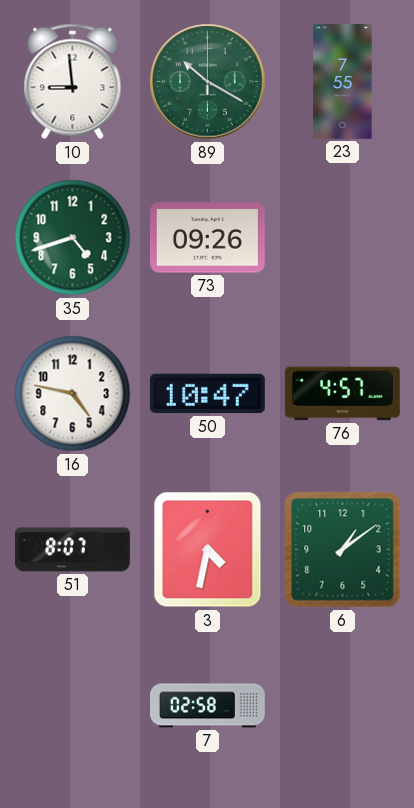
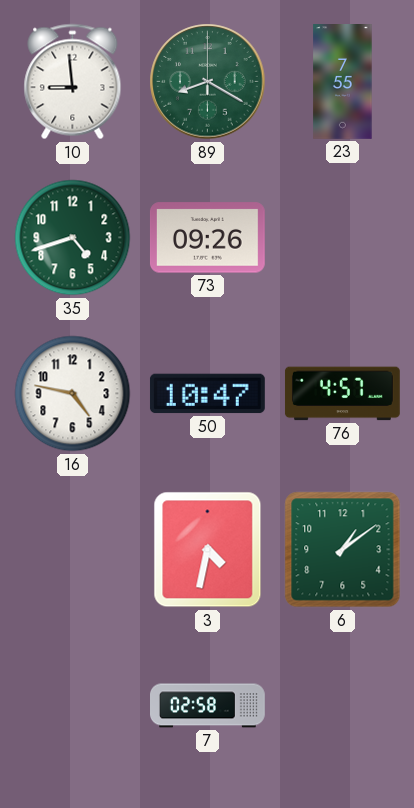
89: 10:20 -> 8:20
51: 8:07 -> none
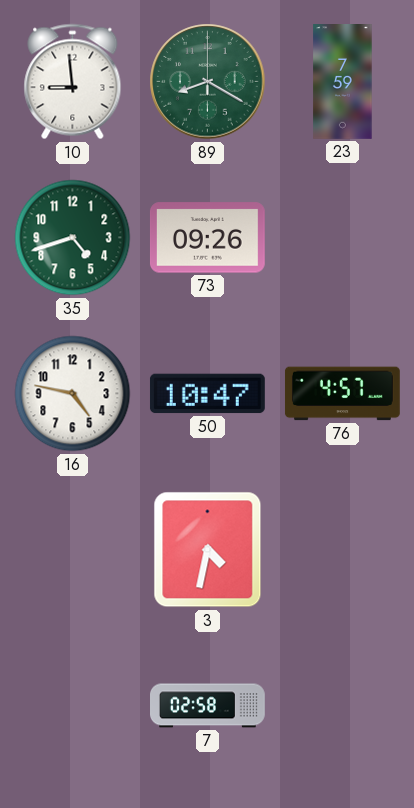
23: 7:55 -> 7:59
6: 1:09 -> none
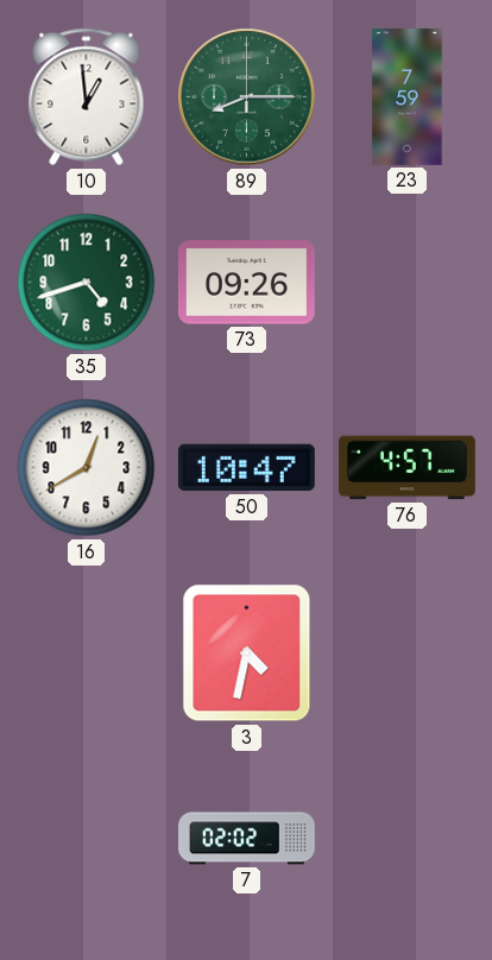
10: 8:59 -> 12:59
89: 8:20 -> 8:15
16: 4:47 -> 12:40
7: 02:58 -> 02:02
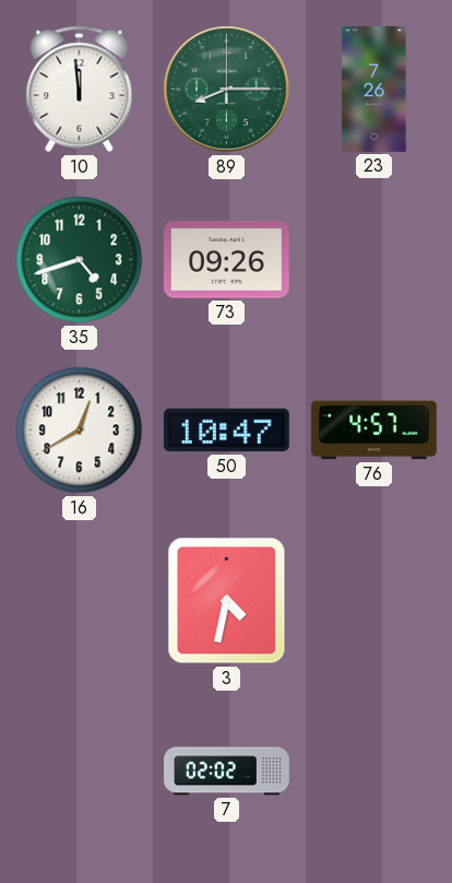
10: 12:59 -> 11:59
23: 7:59 -> 7:26
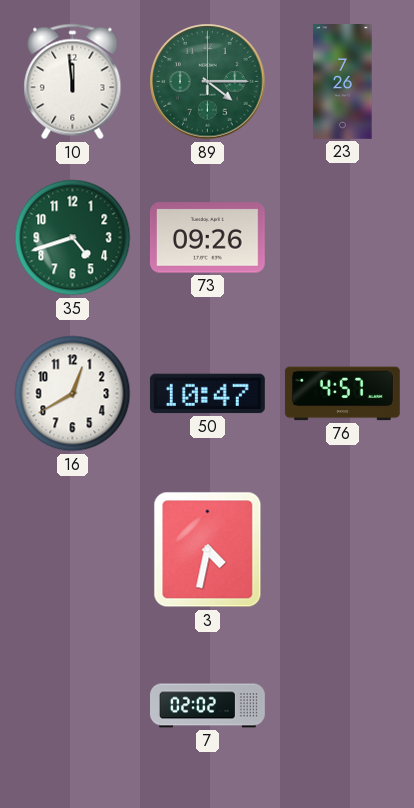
89: 8:15 -> 4:15
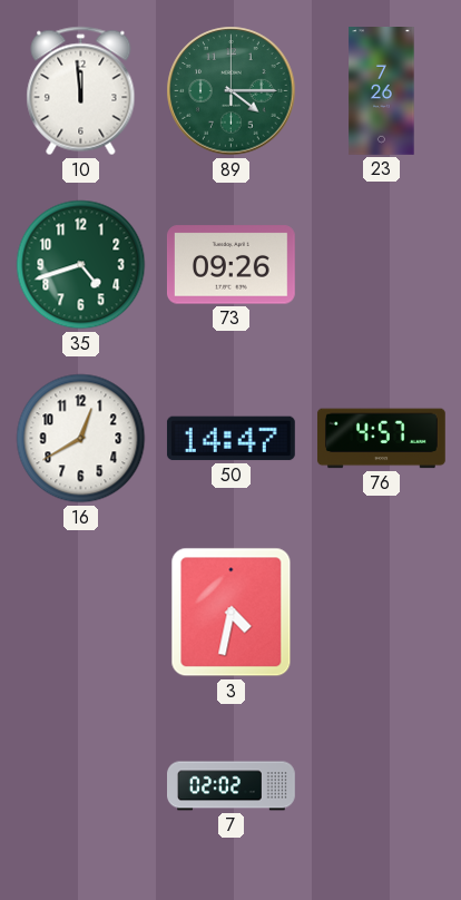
50: 10:47 -> 14:47
